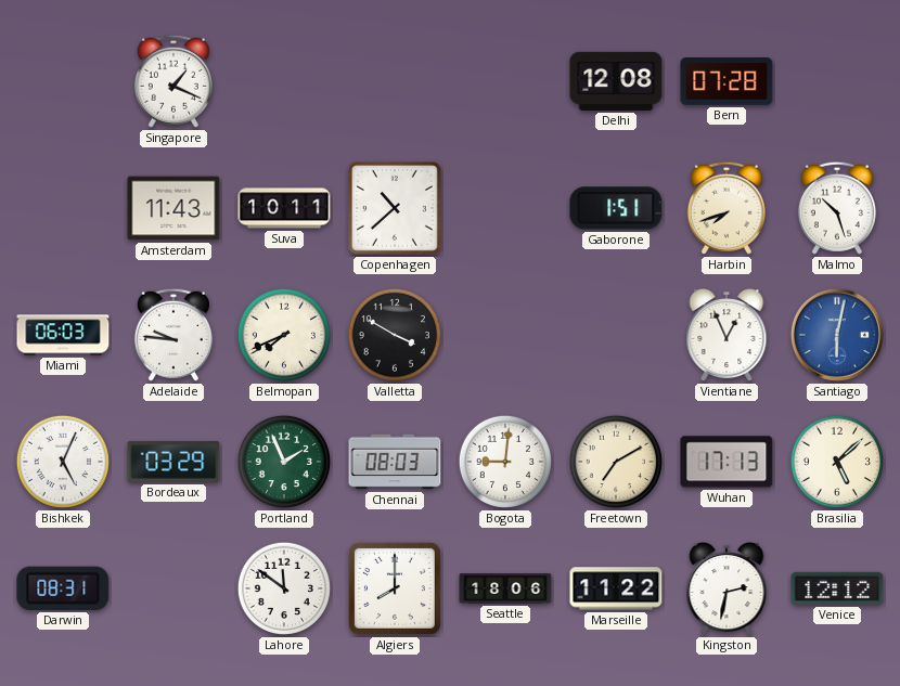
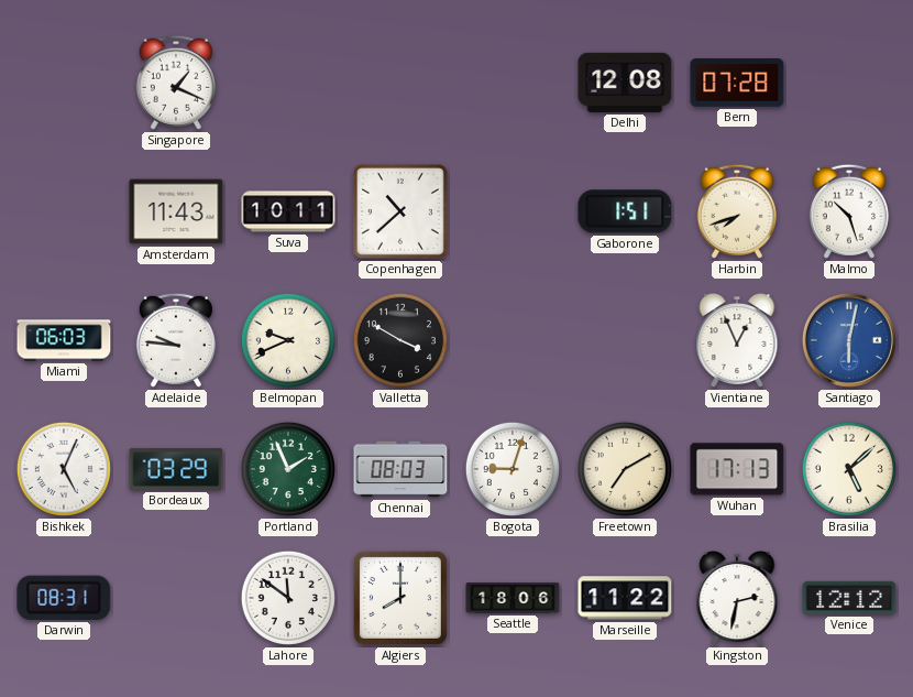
Belmopan: 7:41 -> 9:41
Bogota: 9:01 -> 9:03
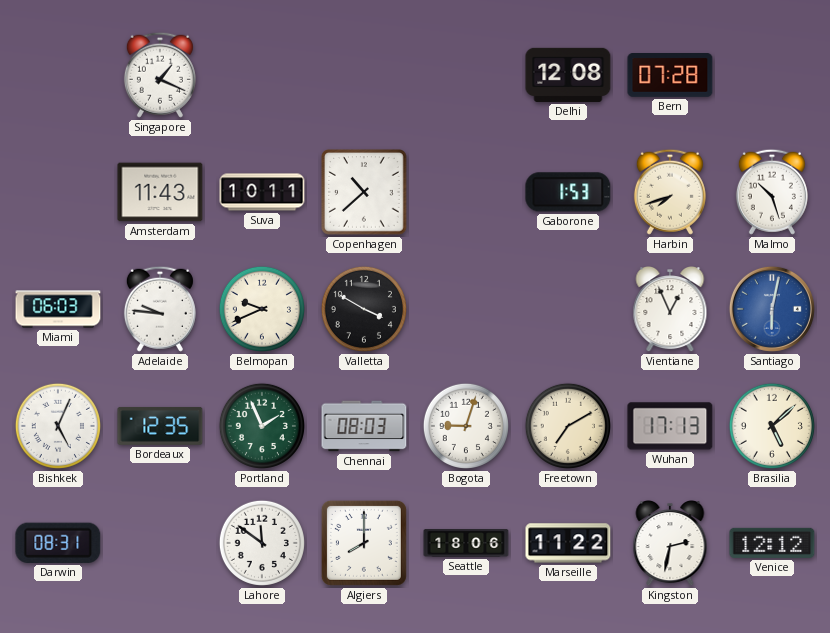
Gaborone: 1:51 -> 1:53
Bordeaux: 03:29 -> 12:35
